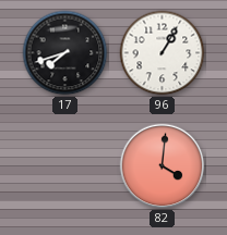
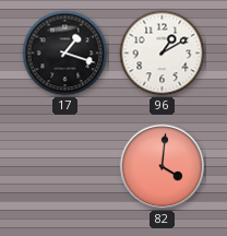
17: 7:42 -> 1:18
96: 1:05 -> 1:10
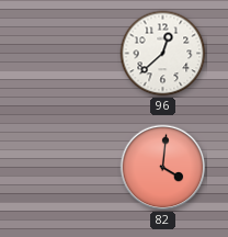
17: 1:18 -> none
96: 1:10 -> 12:38
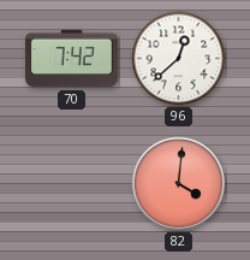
70: none -> 7:42
